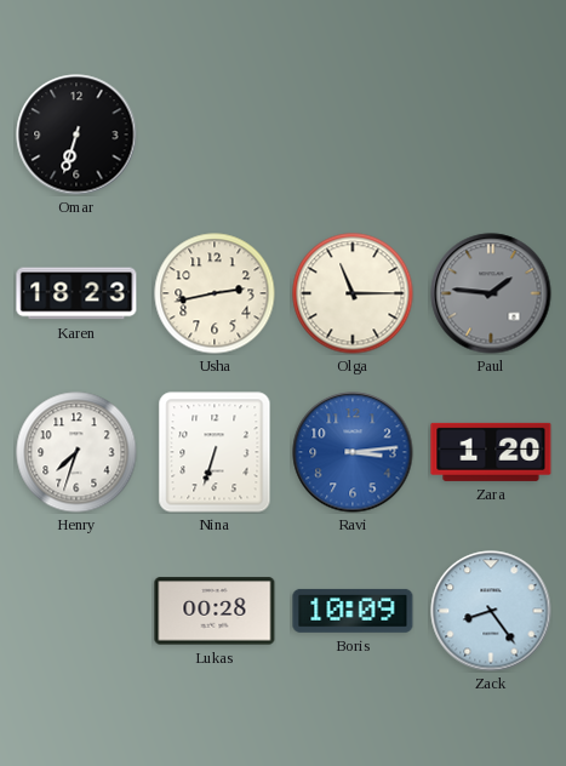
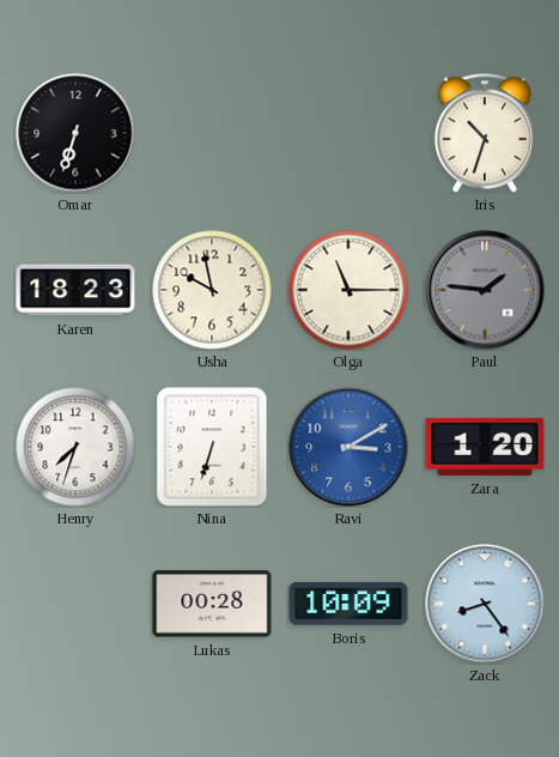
Iris: none -> 10:33
Usha: 2:43 -> 9:58
Ravi: 3:14 -> 3:10
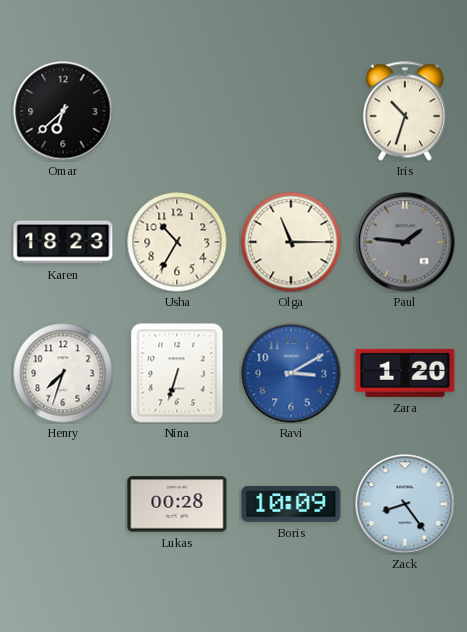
Omar: 6:33 -> 6:38
Usha: 9:58 -> 10:35
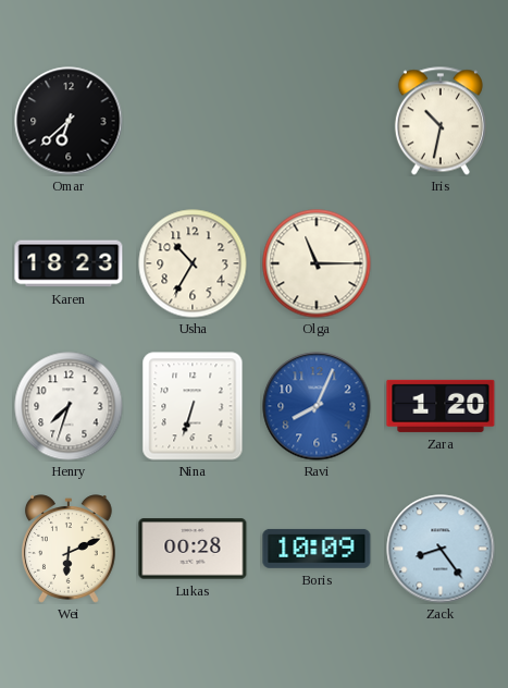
Iris: 10:33 -> 10:32
Paul: 1:46 -> none
Ravi: 3:10 -> 8:04
Wei: none -> 6:11
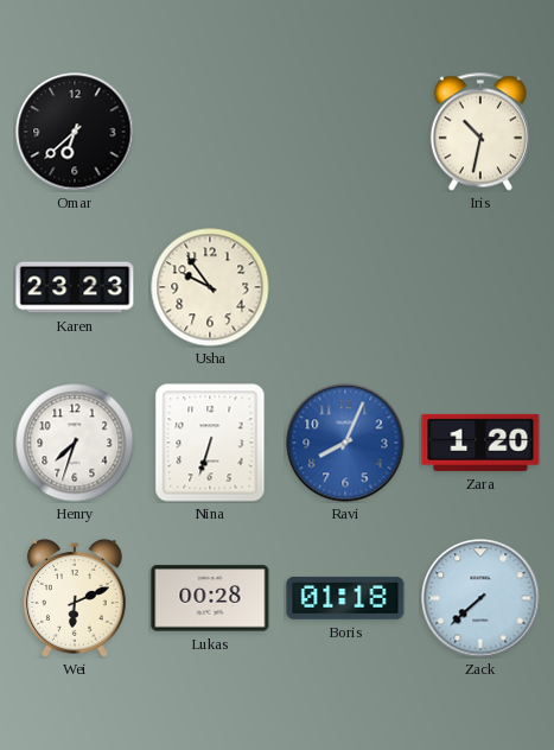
Karen: 18:23 -> 23:23
Usha: 10:35 -> 9:54
Olga: 11:15 -> none
Boris: 10:09 -> 01:18
Zack: 8:24 -> 7:38
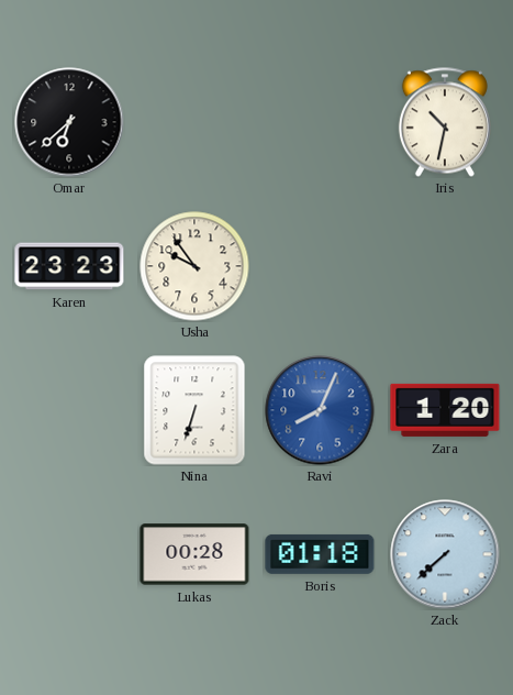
Henry: 7:33 -> none
Wei: 6:11 -> none
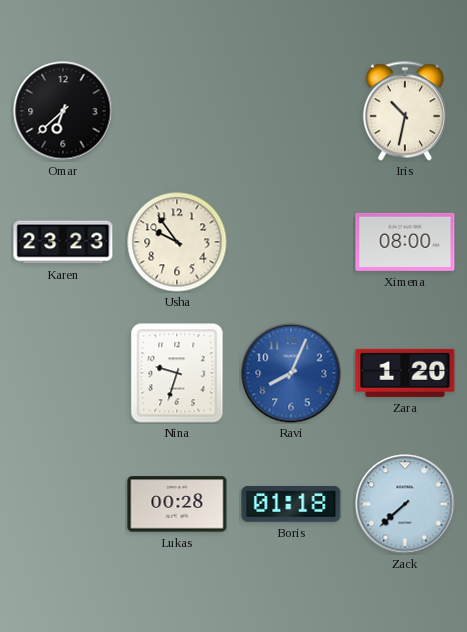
Ximena: none -> 08:00
Nina: 6:33 -> 9:33
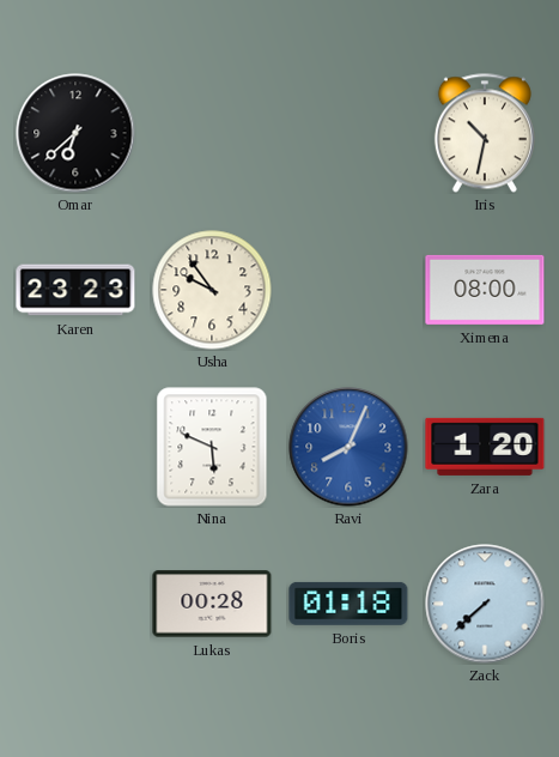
Nina: 9:33 -> 5:49
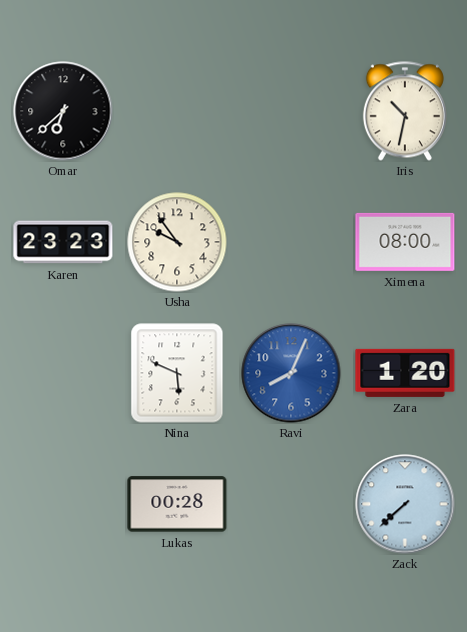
Boris: 01:18 -> none
